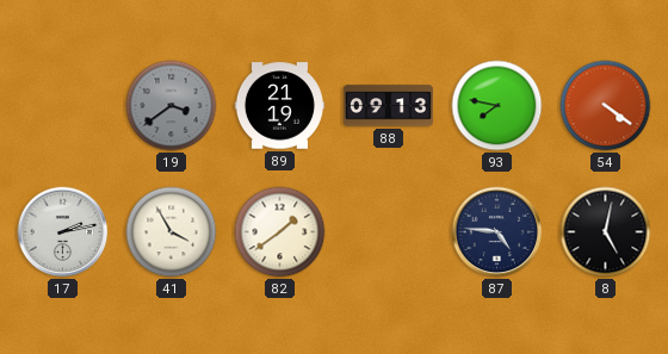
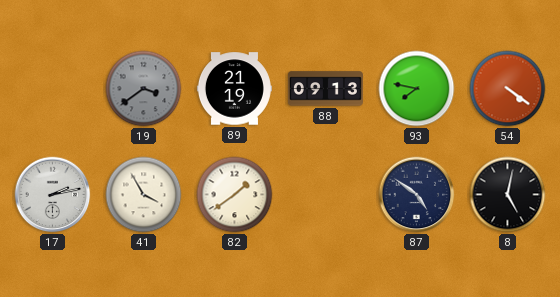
87: 4:46 -> 4:51
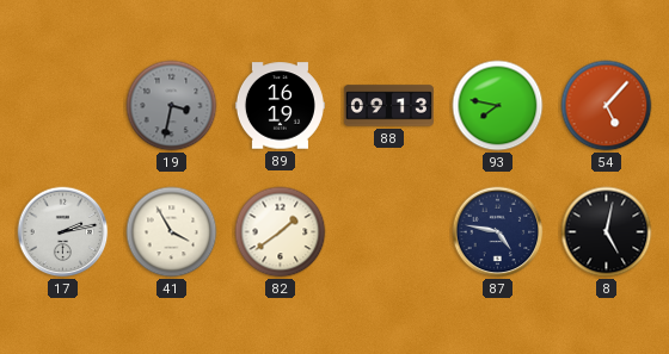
19: 3:39 -> 3:32
89: 21:19 -> 16:19
54: 4:21 -> 5:07
87: 4:51 -> 4:47
